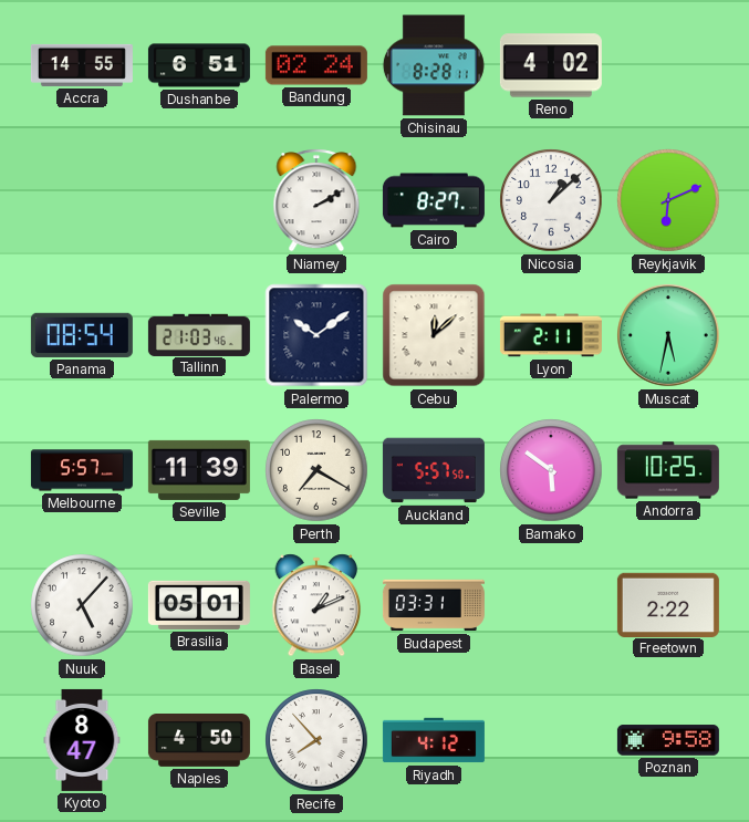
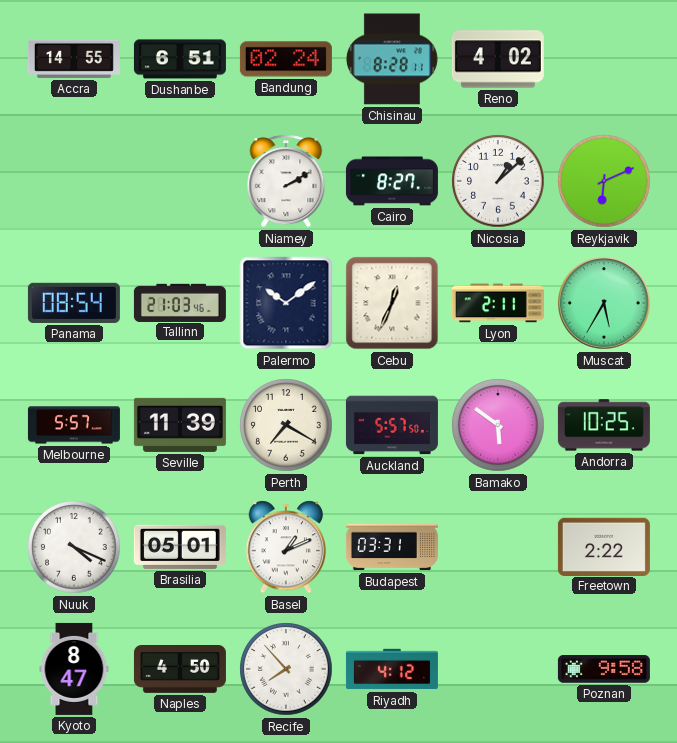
Cebu: 12:08 -> 12:34
Muscat: 5:32 -> 5:35
Nuuk: 5:07 -> 4:19
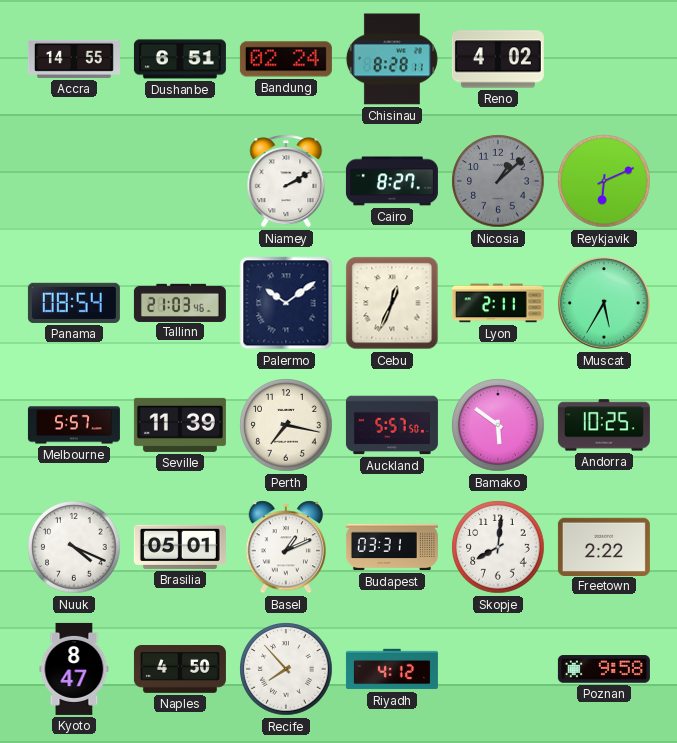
Nicosia dial: white -> grey
Perth: 7:20 -> 7:17
Skopje: none -> 8:01
